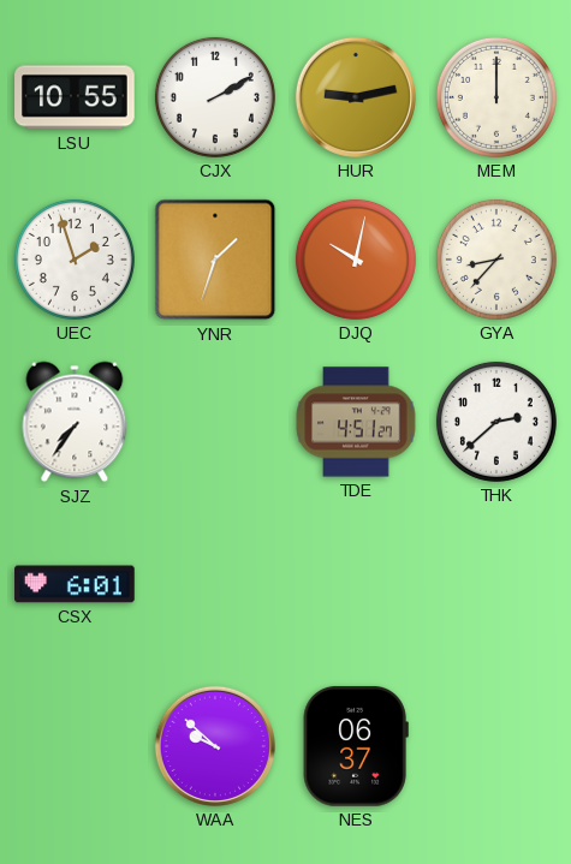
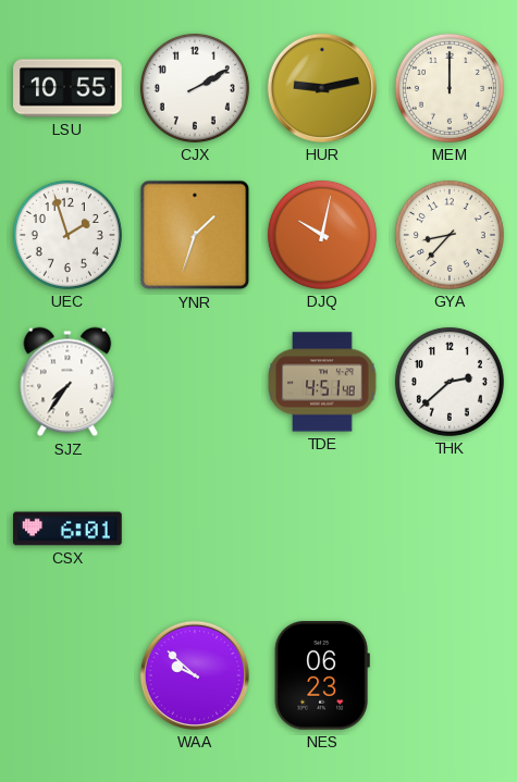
TDE: 4:51:27 -> 4:51:48
NES: 06:37 -> 06:23
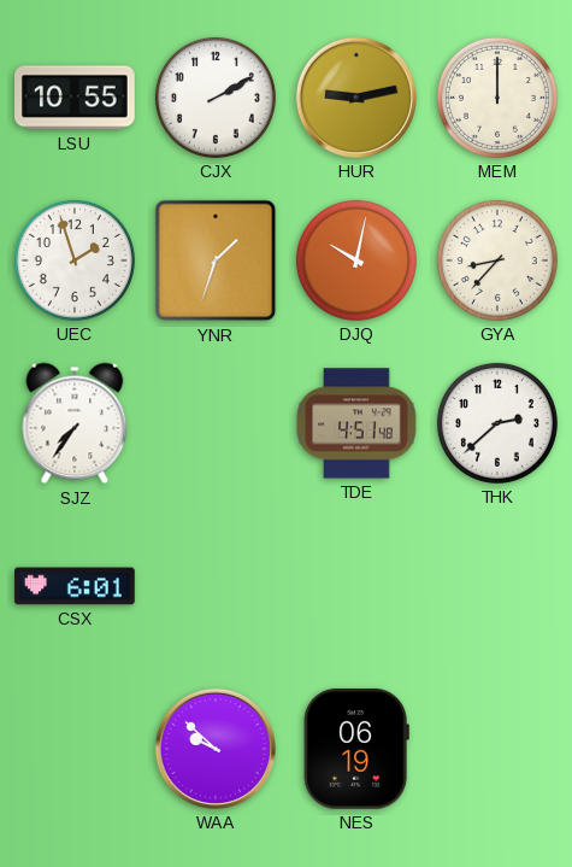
NES: 06:23 -> 06:19
